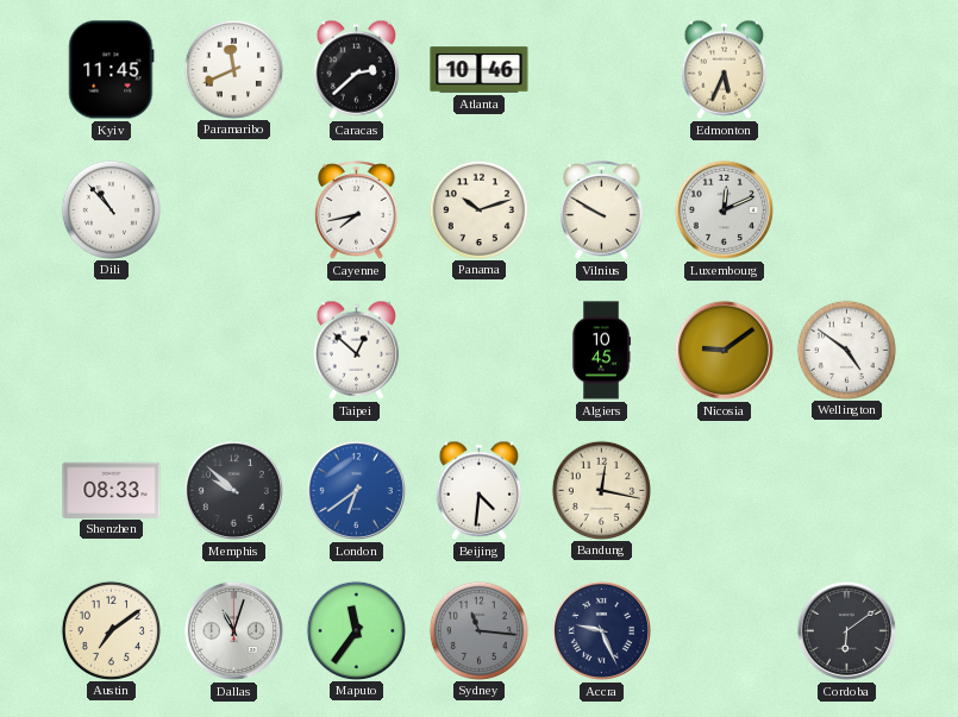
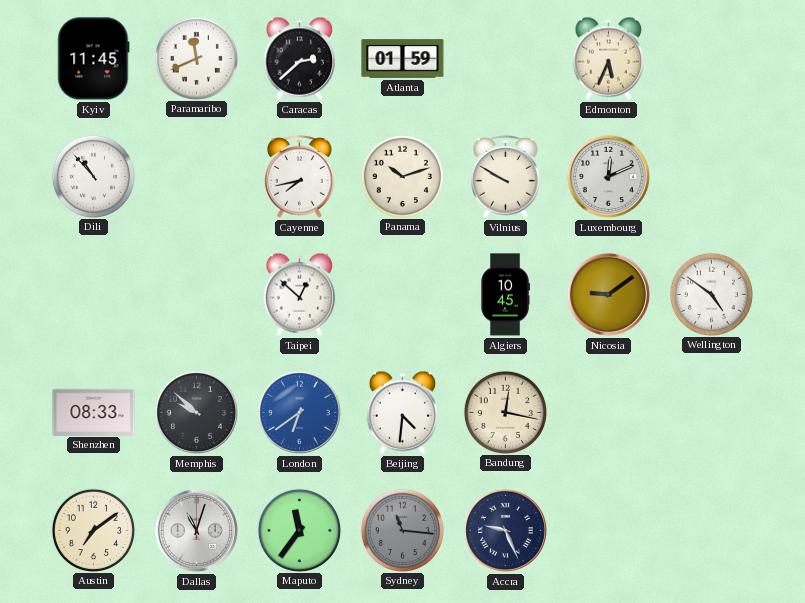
Atlanta: 10:46 -> 01:59
Cordoba: 6:09 -> none
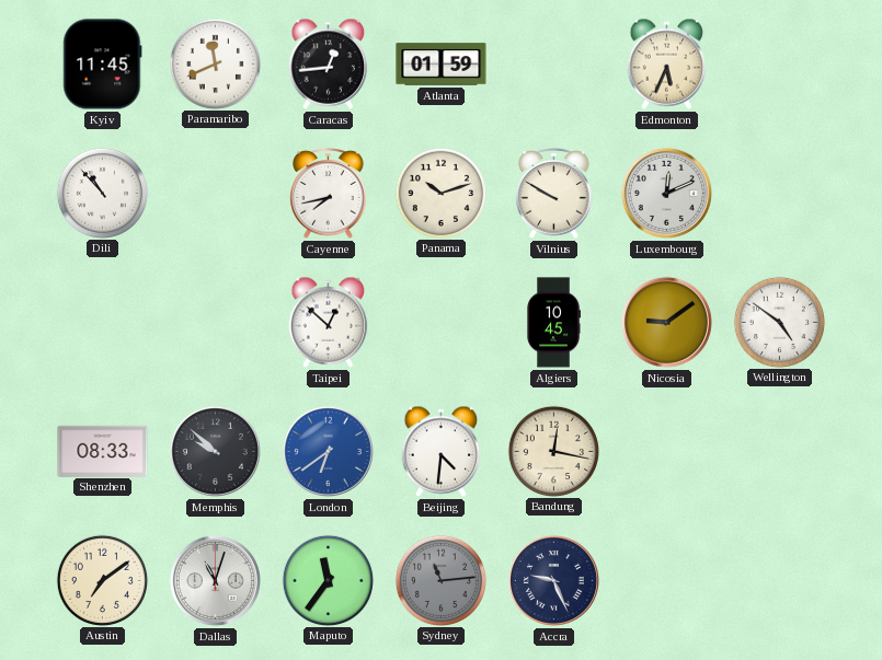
Caracas: 2:38 -> 12:44
Sydney: 11:16 -> 11:14
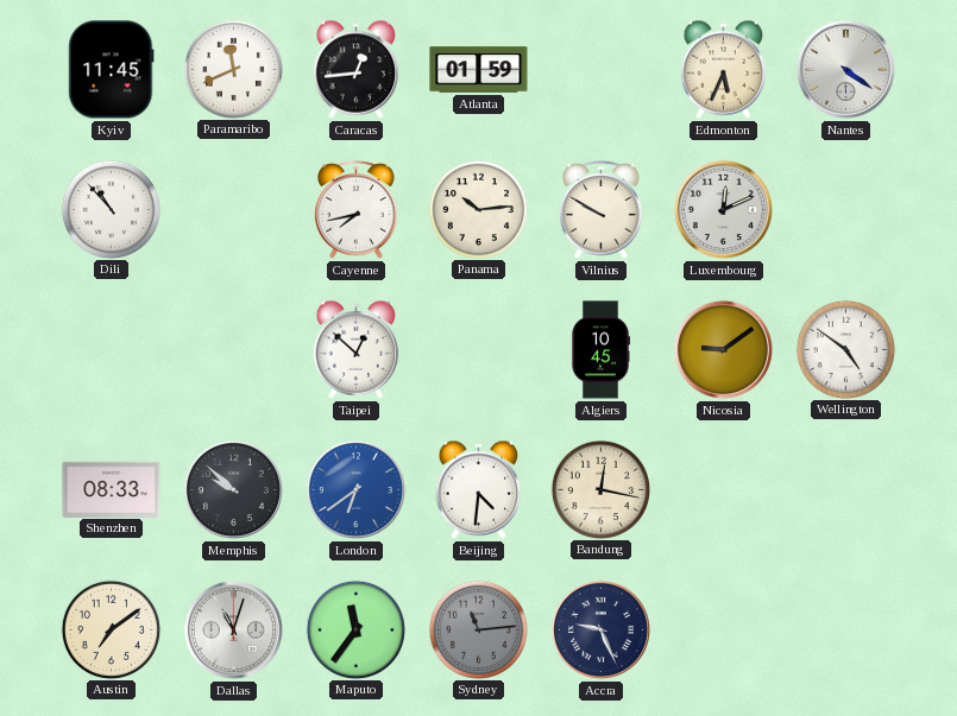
Nantes: none -> 4:21
Panama: 10:12 -> 10:14
